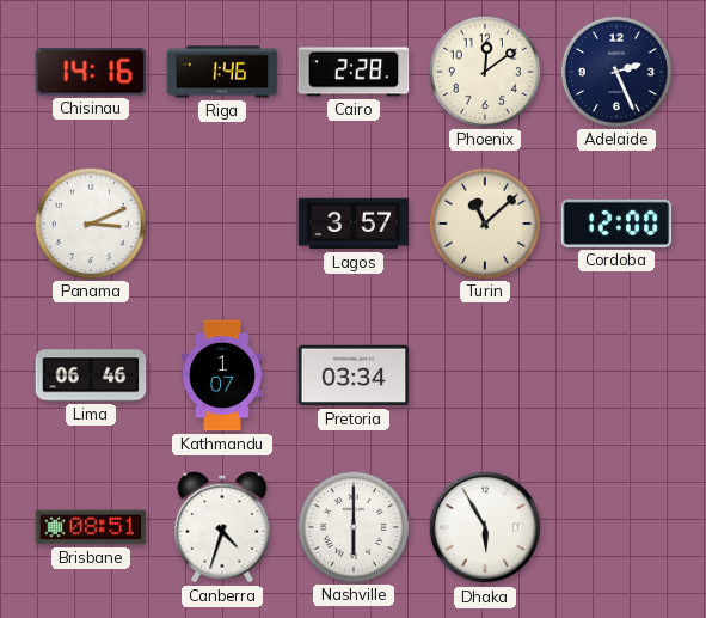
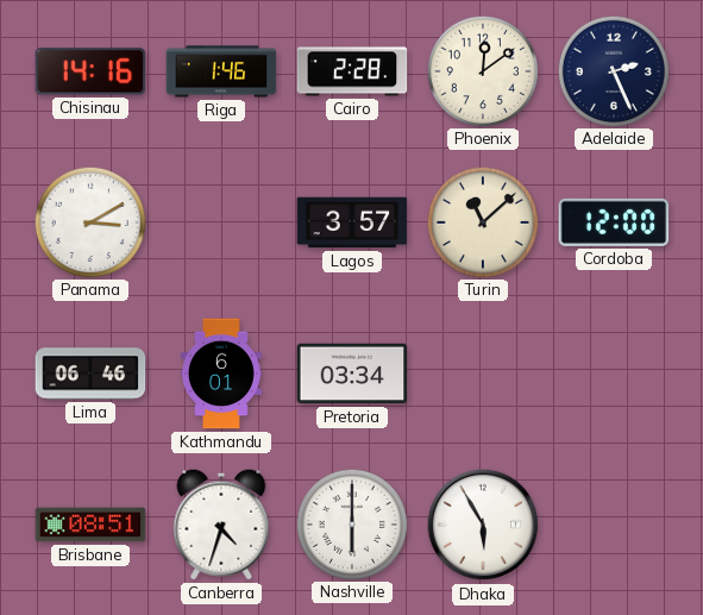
Panama: 3:11 -> 3:10
Kathmandu: 1:07 -> 6:01
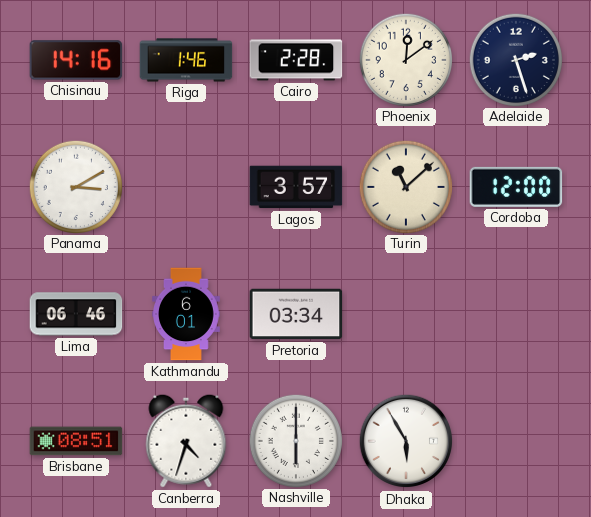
Adelaide: 2:26 -> 2:27
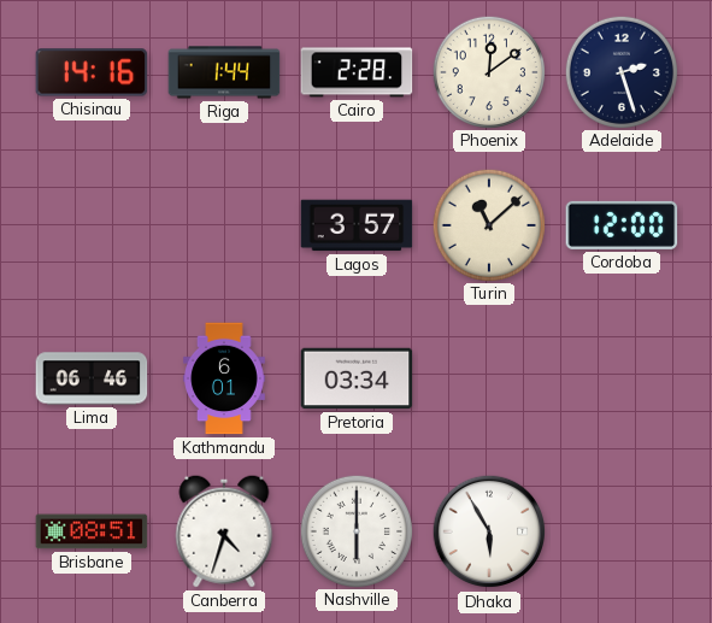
Riga: 1:46 -> 1:44
Panama: 3:10 -> none
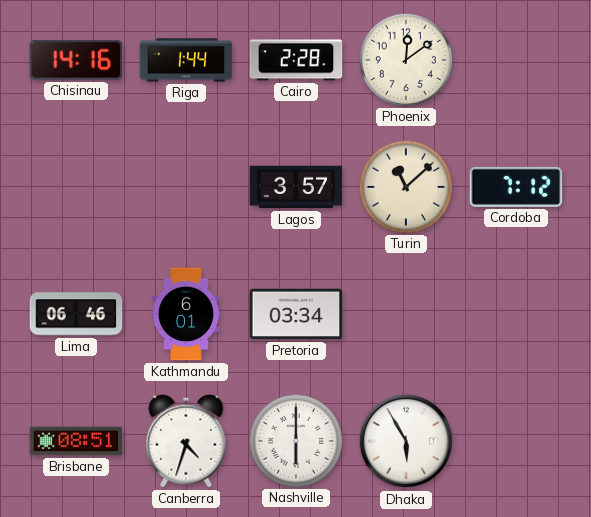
Adelaide: 2:27 -> none
Cordoba: 12:00 -> 7:12
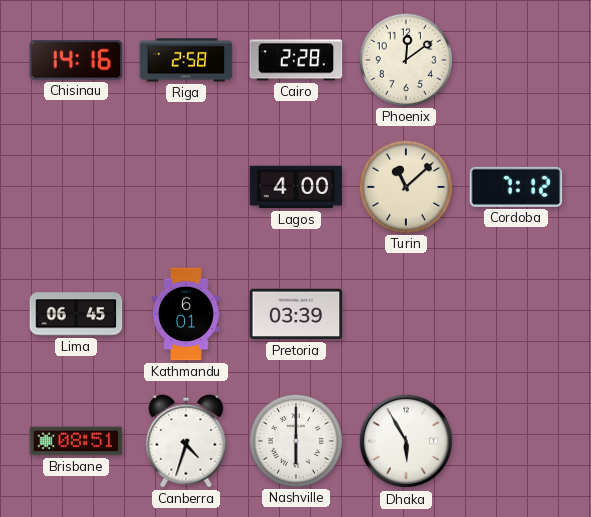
Riga: 1:44 -> 2:58
Lagos: 3:57 -> 4:00
Lima: 06:46 -> 06:45
Pretoria: 03:34 -> 03:39
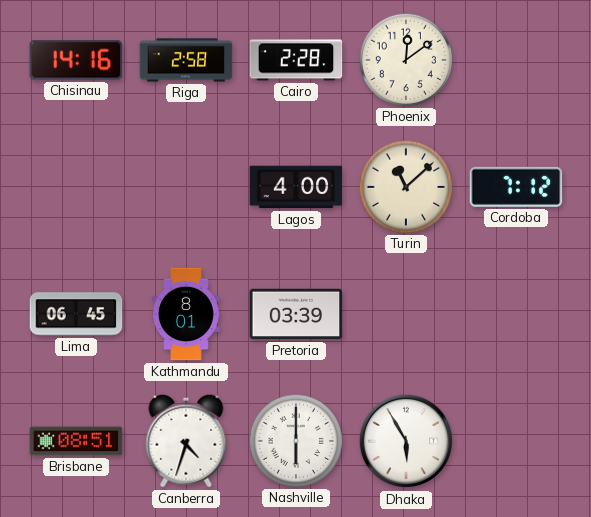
Kathmandu: 6:01 -> 8:01
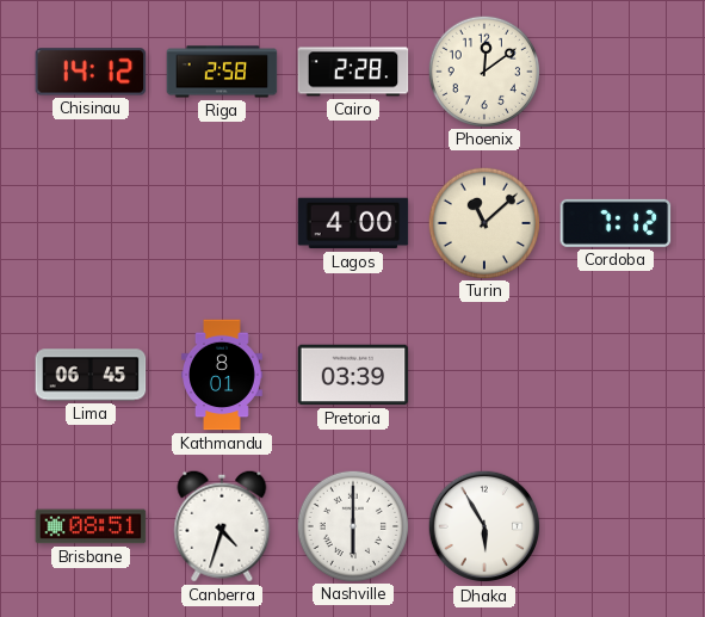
Chisinau: 14:16 -> 14:12
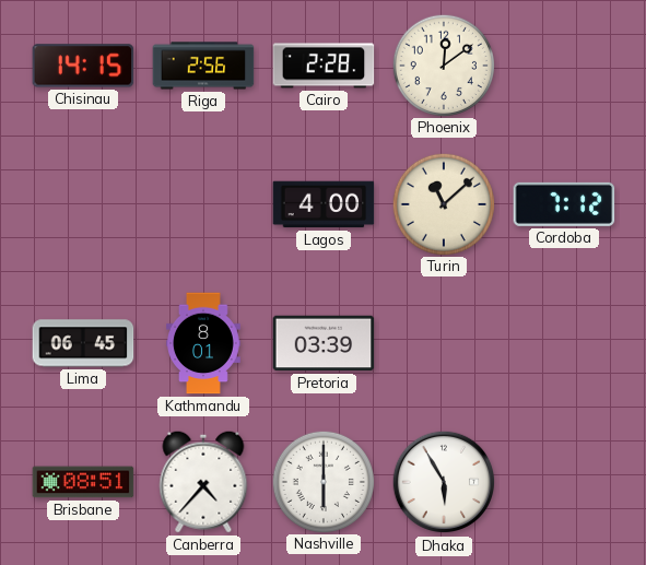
Chisinau: 14:12 -> 14:15
Riga: 2:58 -> 2:56
Canberra: 4:33 -> 4:37
